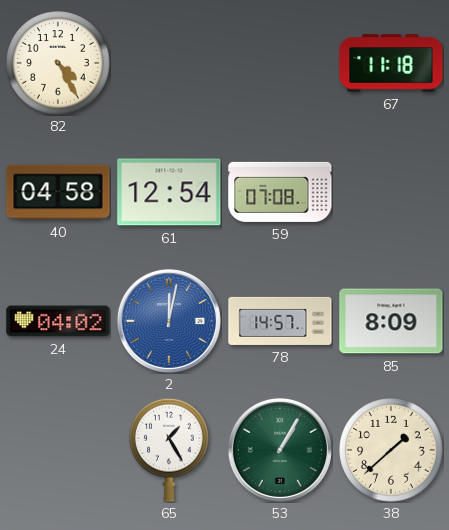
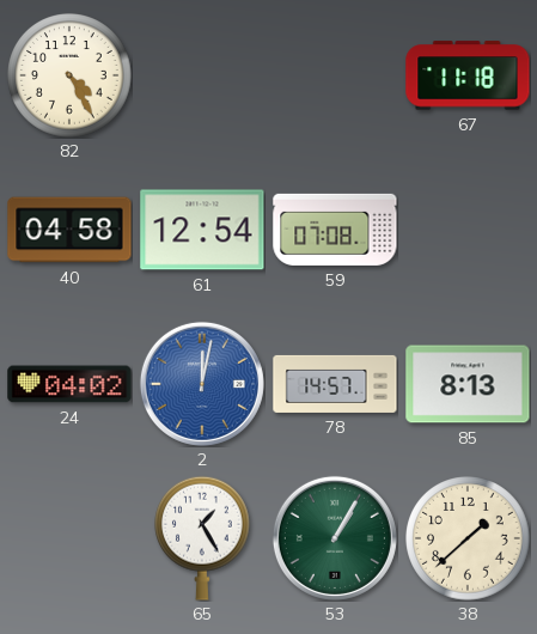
85: 8:09 -> 8:13
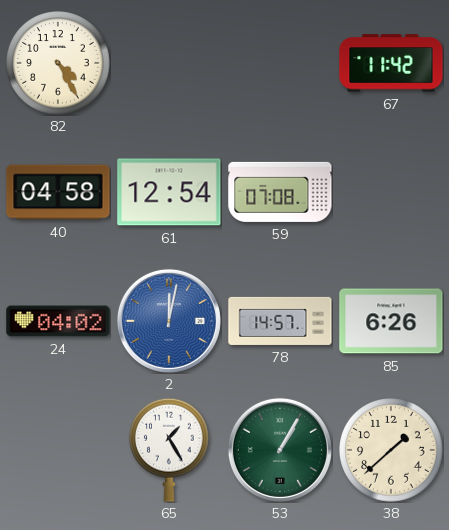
67: 11:18 -> 11:42
85: 8:13 -> 6:26
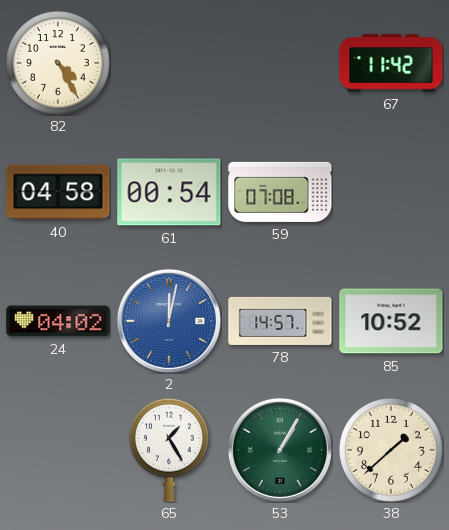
61: 12:54 -> 00:54
85: 6:26 -> 10:52
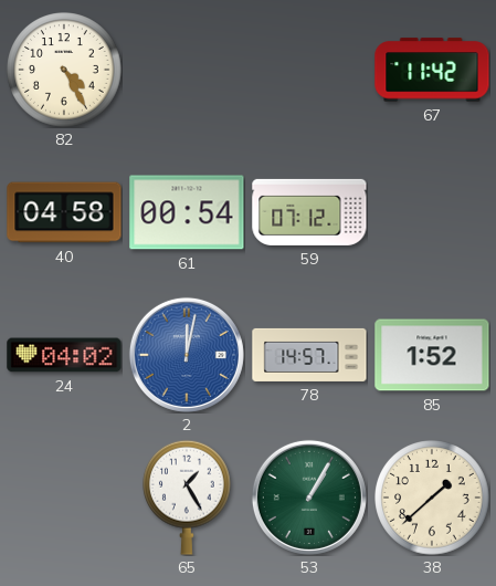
59: 07:08 -> 07:12
85: 10:52 -> 1:52
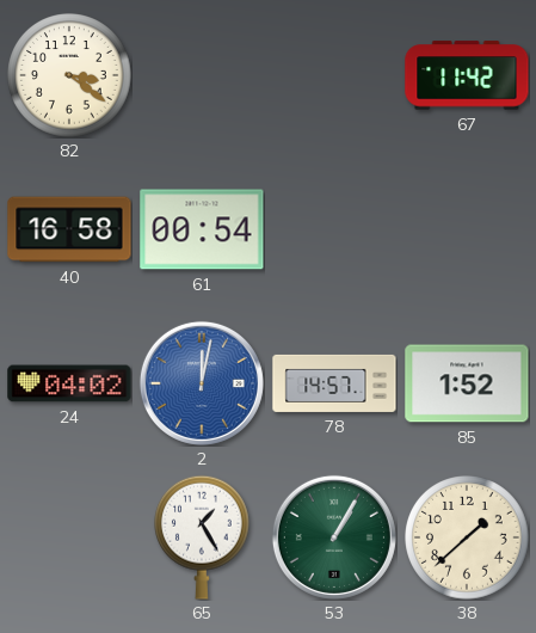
82: 4:25 -> 3:21
40: 04:58 -> 16:58
59: 07:12 -> none
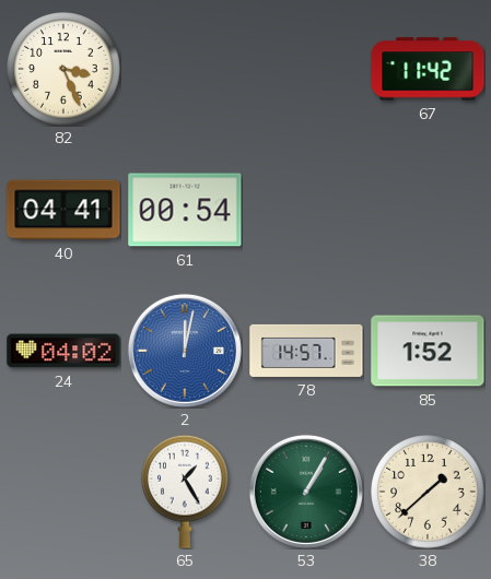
82: 3:21 -> 3:26
40: 16:58 -> 04:41
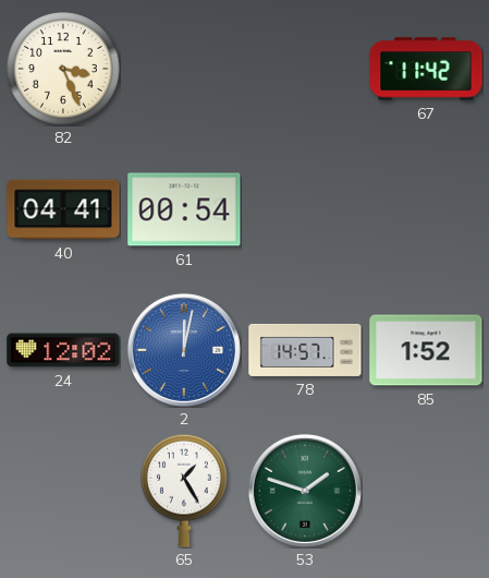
24: 04:02 -> 12:02
53: 1:05 -> 1:48
38: 1:38 -> none
